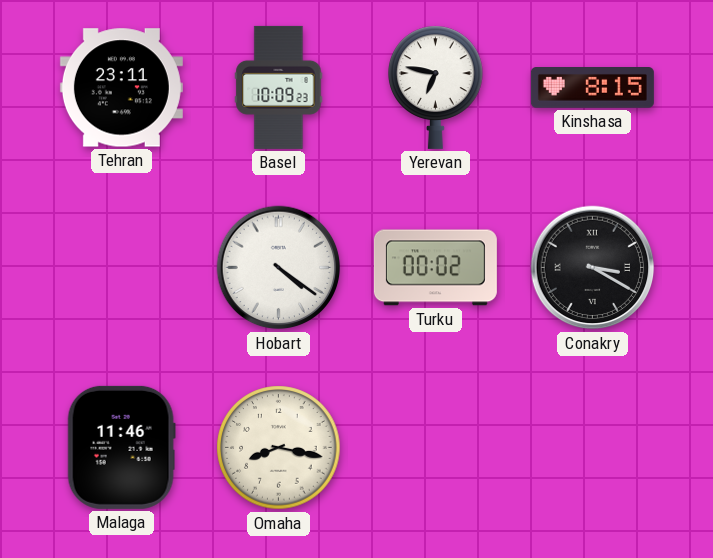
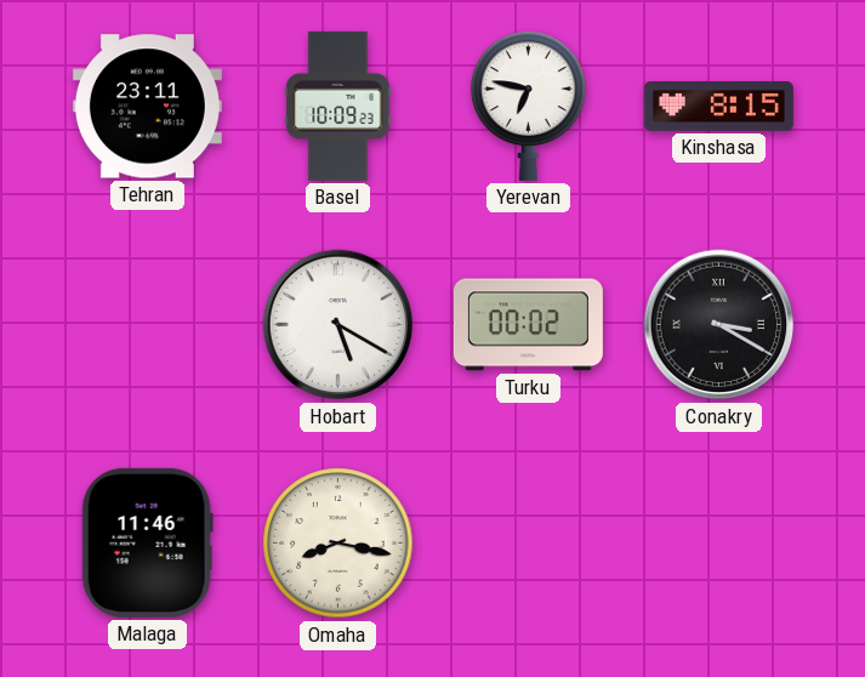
Hobart: 4:21 -> 5:20
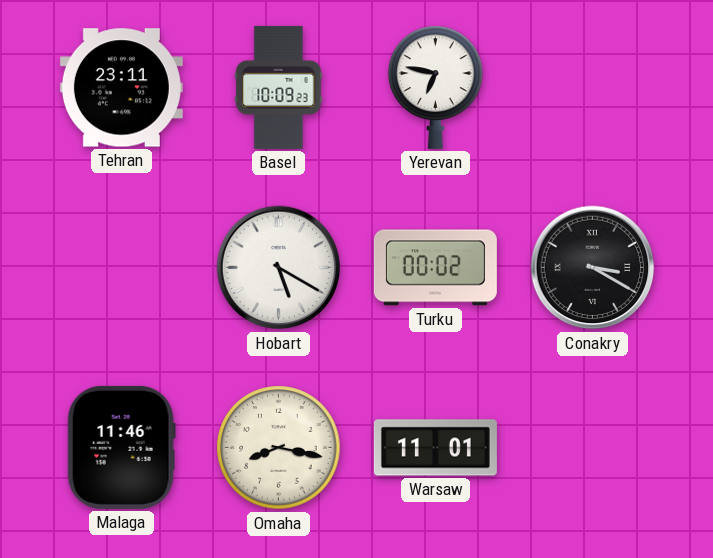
Kinshasa: 8:15 -> none
Warsaw: none -> 11:01
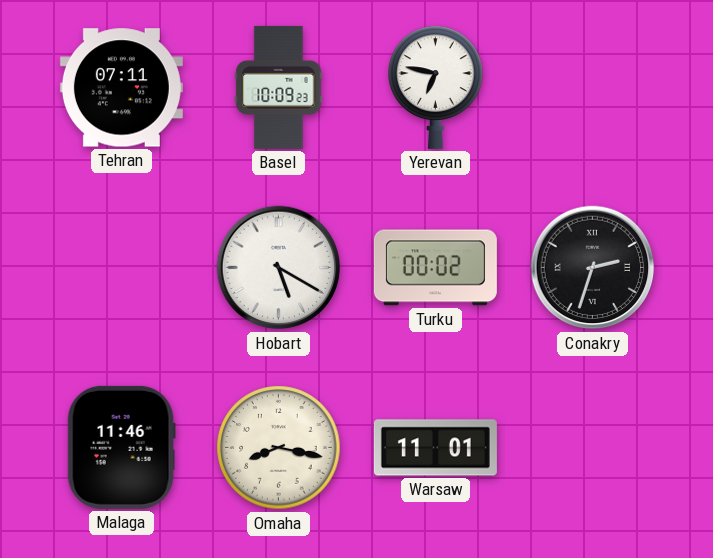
Tehran: 23:11 -> 07:11
Conakry: 3:20 -> 2:33
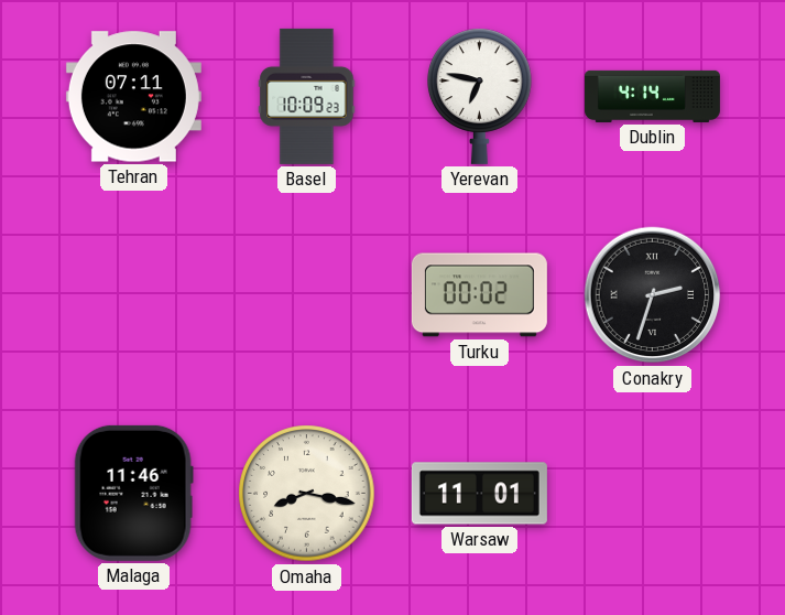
Dublin: none -> 4:14
Hobart: 5:20 -> none
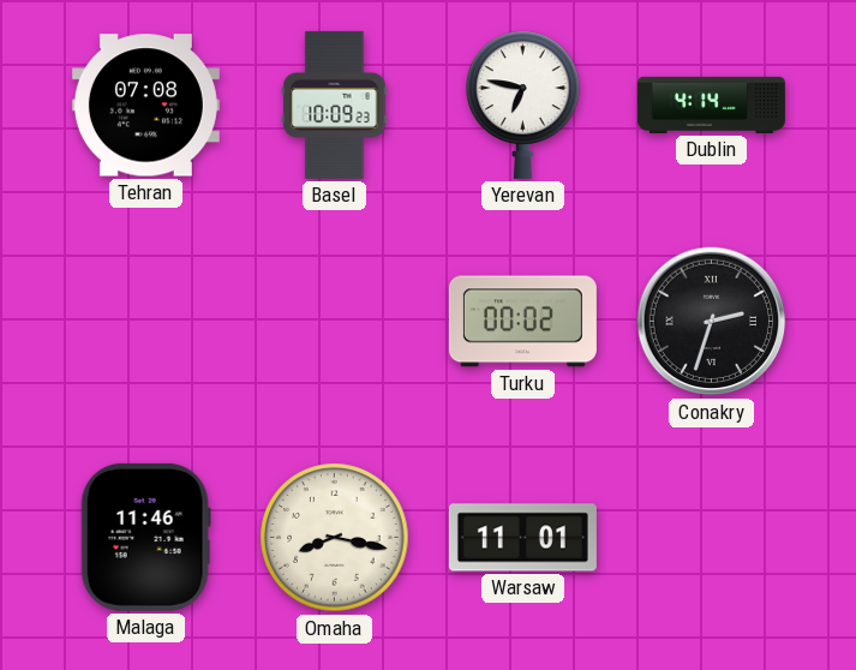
Tehran: 07:11 -> 07:08
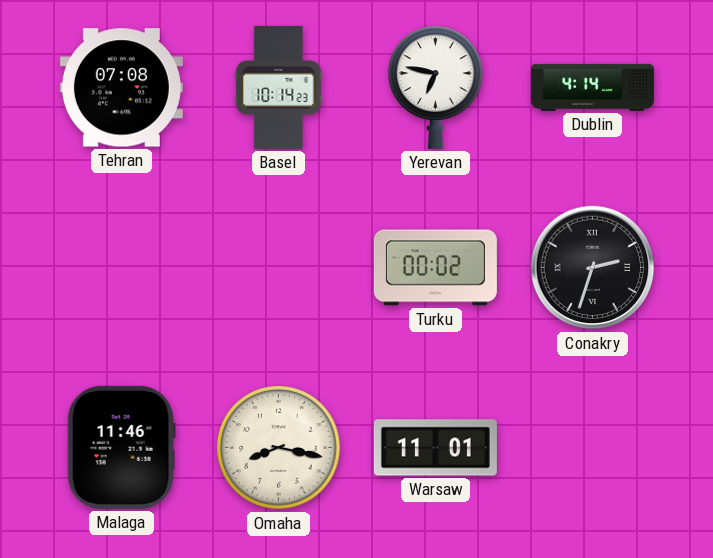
Basel: 10:09 -> 10:14
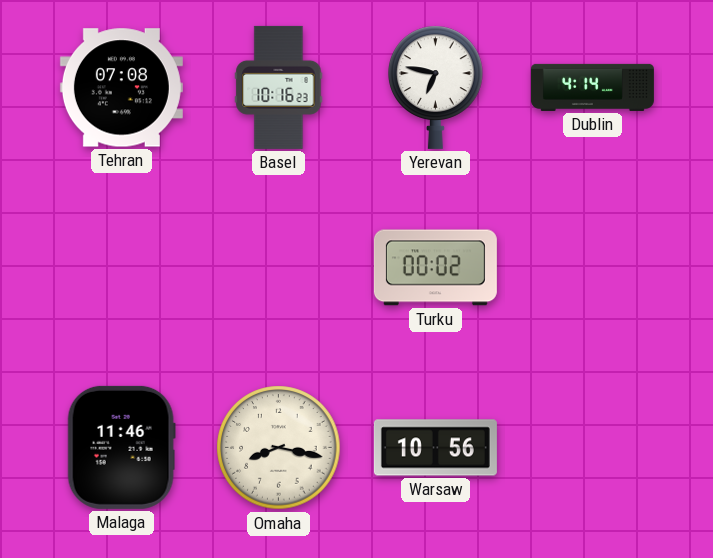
Basel: 10:14 -> 10:16
Conakry: 2:33 -> none
Warsaw: 11:01 -> 10:56
